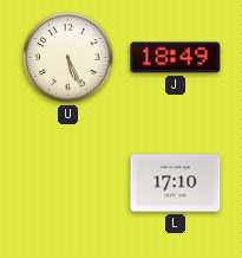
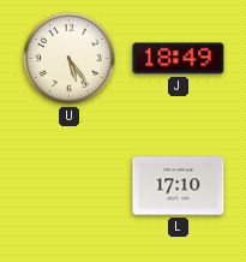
U: 5:26 -> 5:24
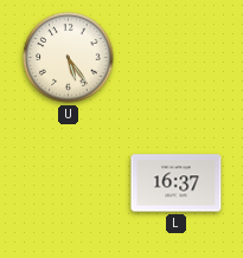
J: 18:49 -> none
L: 17:10 -> 16:37
